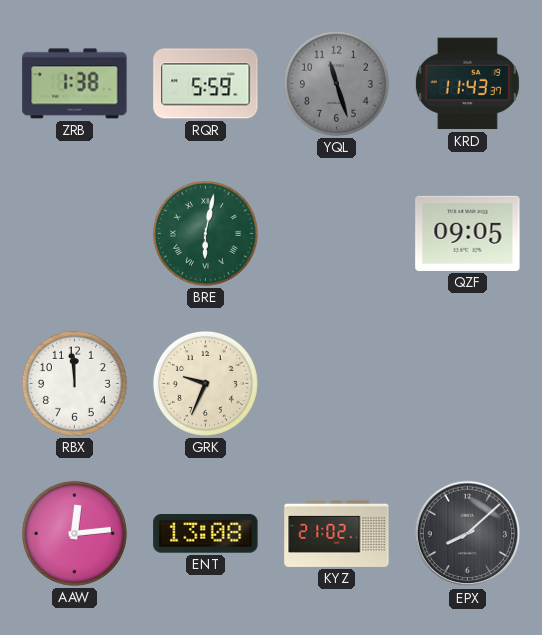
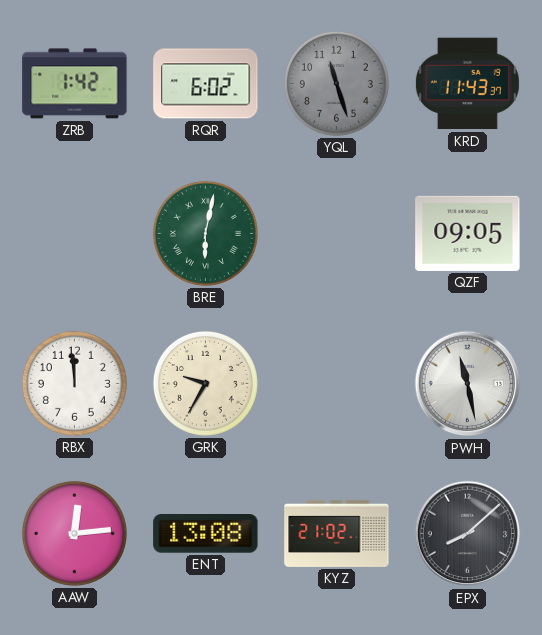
ZRB: 1:38 -> 1:42
RQR: 5:59 -> 6:02
GRK: 9:34 -> 9:35
PWH: none -> 11:28
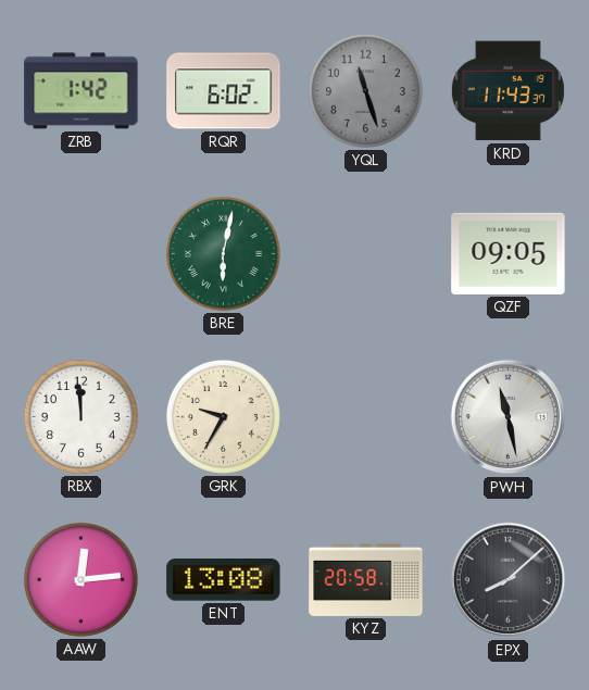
KYZ: 21:02 -> 20:58
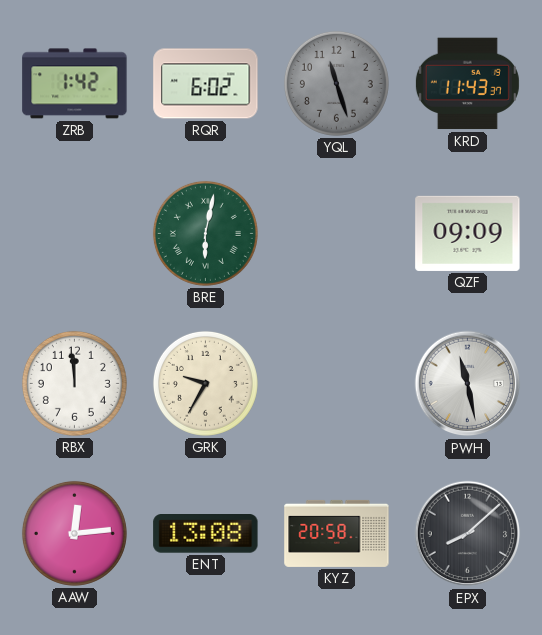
QZF: 09:05 -> 09:09
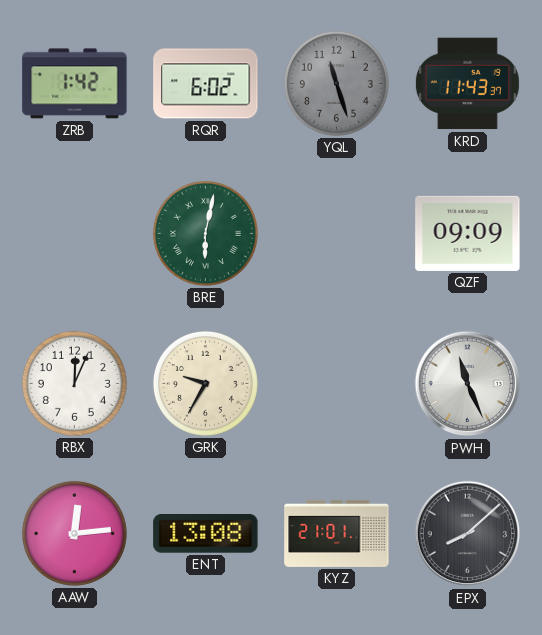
RBX: 11:59 -> 12:04
PWH: 11:28 -> 11:26
KYZ: 20:58 -> 21:01
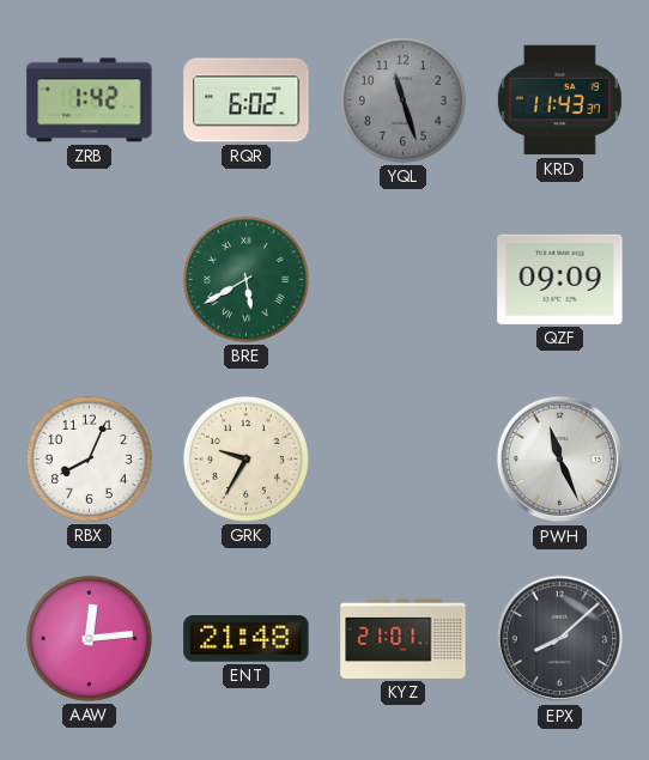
BRE: 6:02 -> 5:40
RBX: 12:04 -> 8:04
ENT: 13:08 -> 21:48
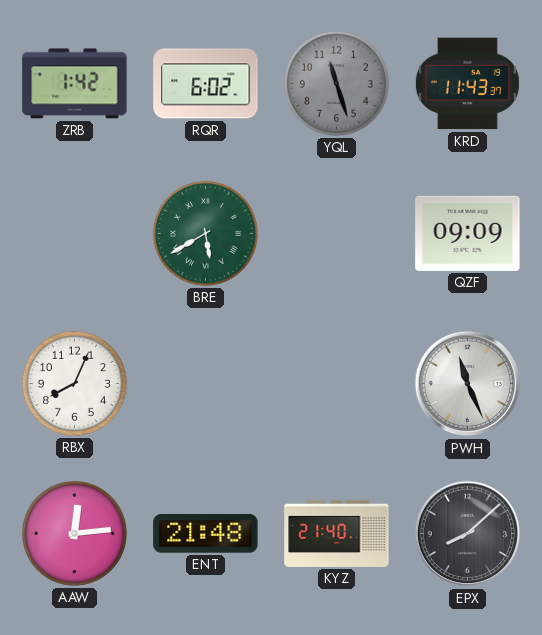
GRK: 9:35 -> none
KYZ: 21:01 -> 21:40
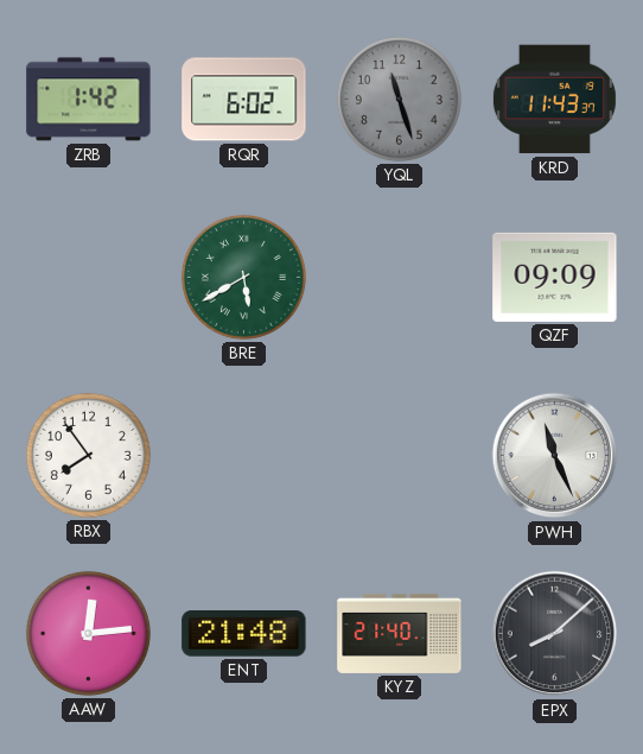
RBX: 8:04 -> 7:54
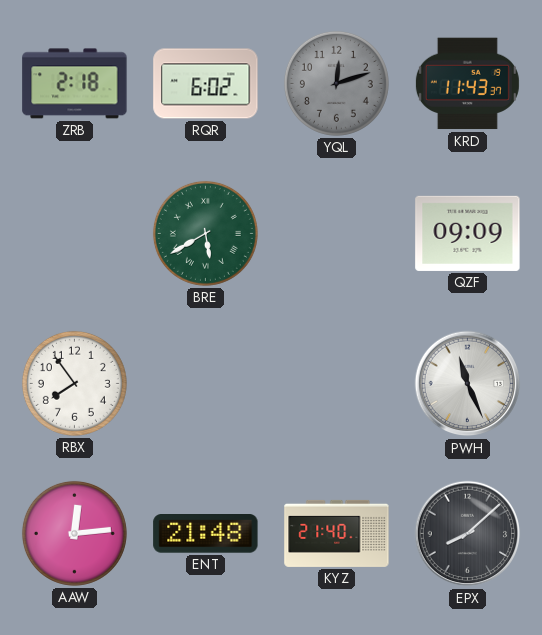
ZRB: 1:42 -> 2:18
YQL: 11:27 -> 12:12
